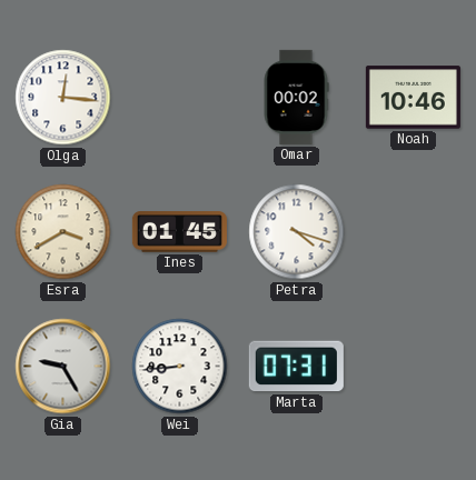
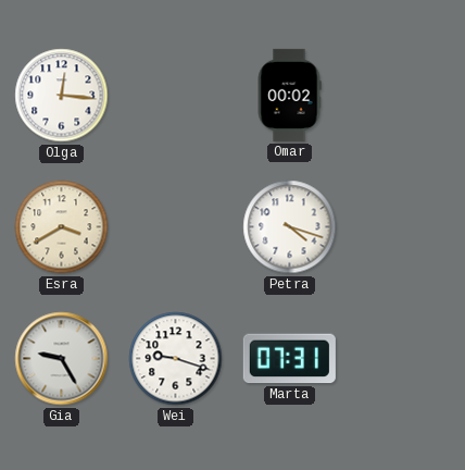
Noah: 10:46 -> none
Ines: 01:45 -> none
Wei: 8:44 -> 9:18
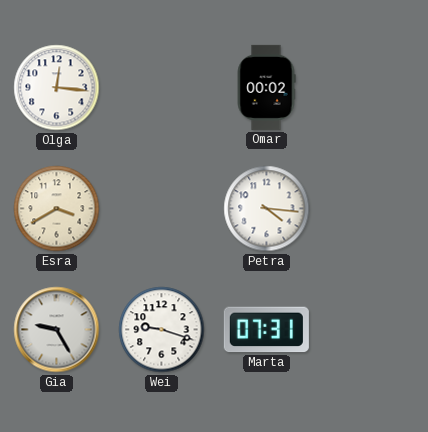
Petra: 4:18 -> 4:16
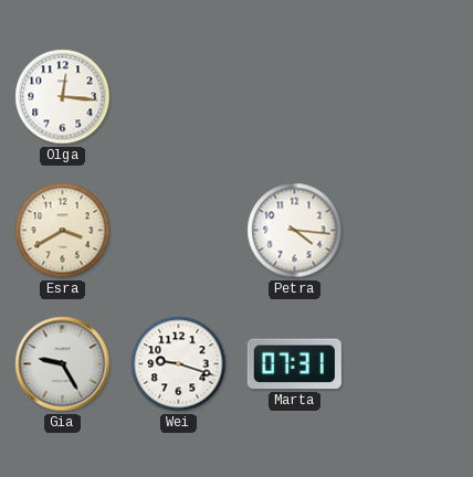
Omar: 00:02 -> none
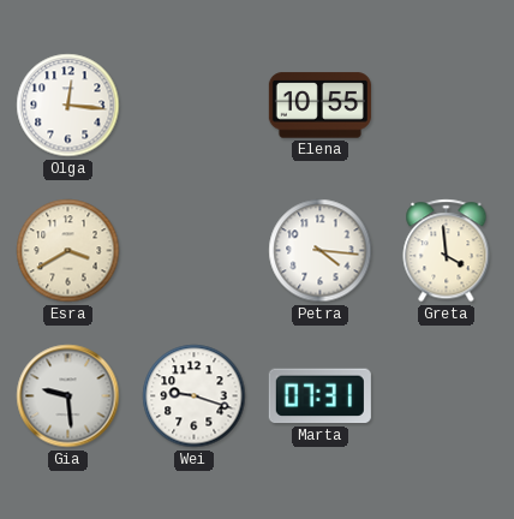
Elena: none -> 10:55
Greta: none -> 3:59
Gia: 9:25 -> 9:29
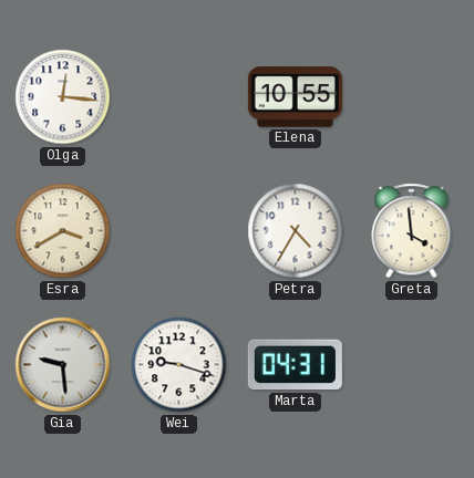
Petra: 4:16 -> 4:35
Marta: 07:31 -> 04:31
